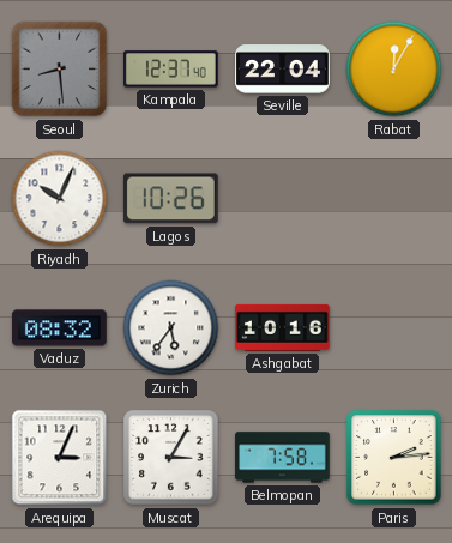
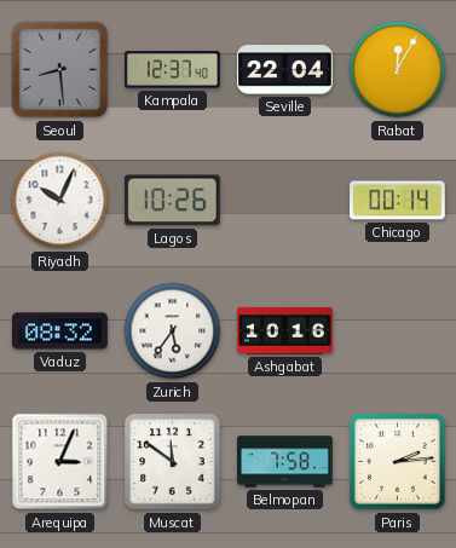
Chicago: none -> 00:14
Muscat: 3:05 -> 11:51
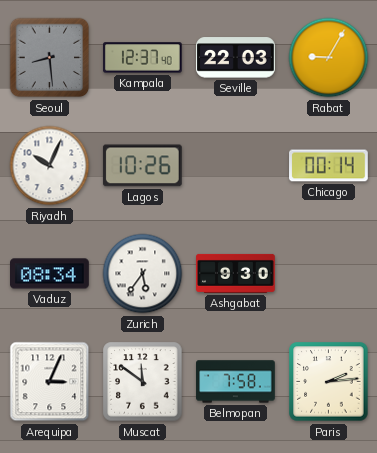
Seville: 22:04 -> 22:03
Rabat: 12:05 -> 9:05
Vaduz: 08:32 -> 08:34
Ashgabat: 10:16 -> 9:30
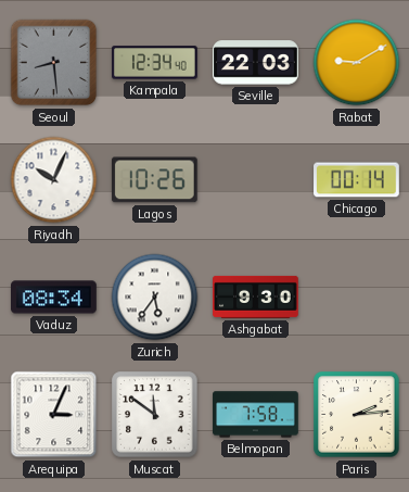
Kampala: 12:37 -> 12:34
Rabat: 9:05 -> 9:10
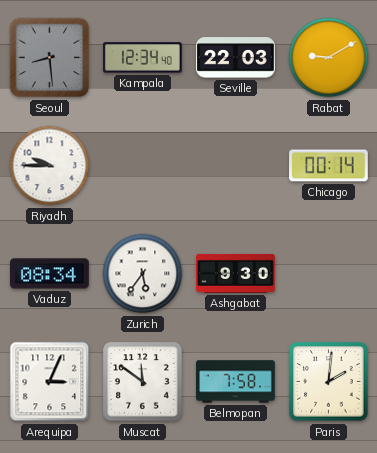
Riyadh: 10:04 -> 9:45
Lagos: 10:26 -> none
Paris: 2:14 -> 2:01
